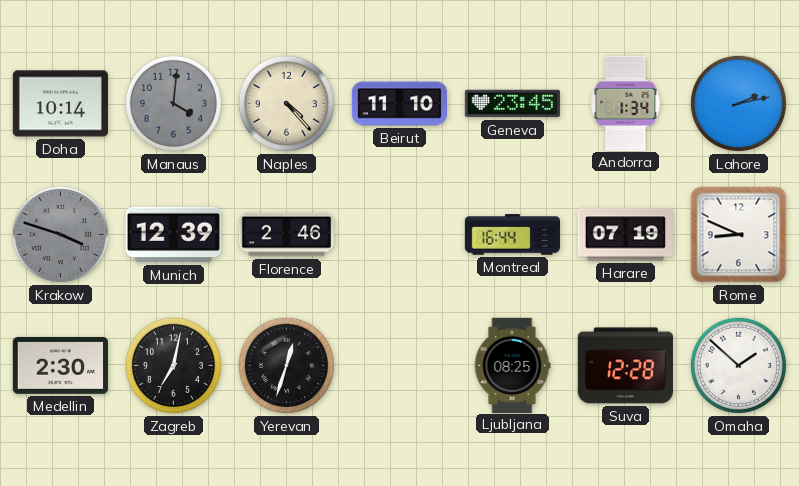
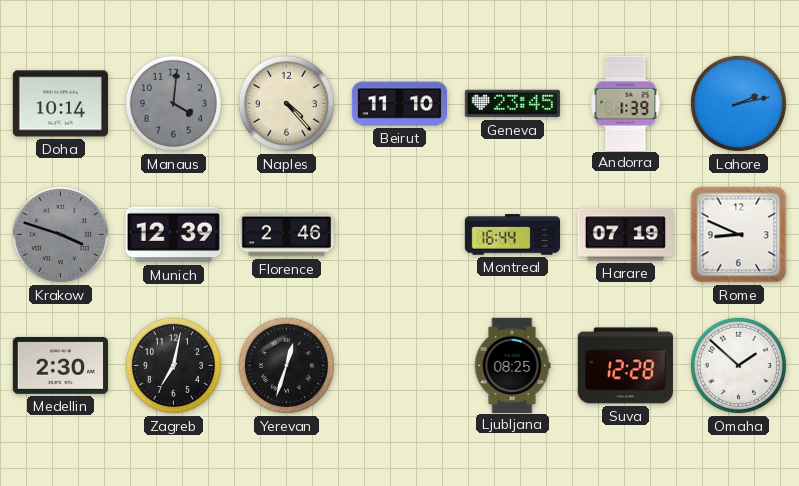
Andorra: 1:34 -> 1:39
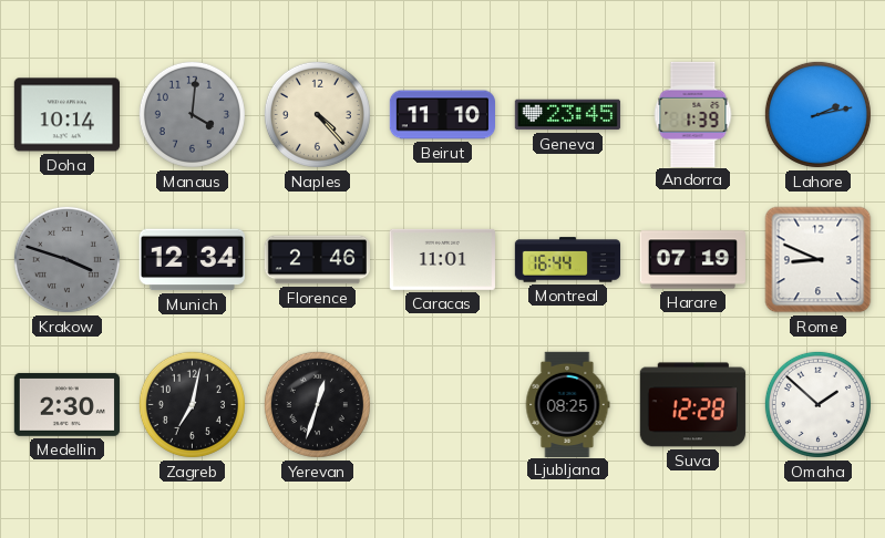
Munich: 12:39 -> 12:34
Caracas: none -> 11:01
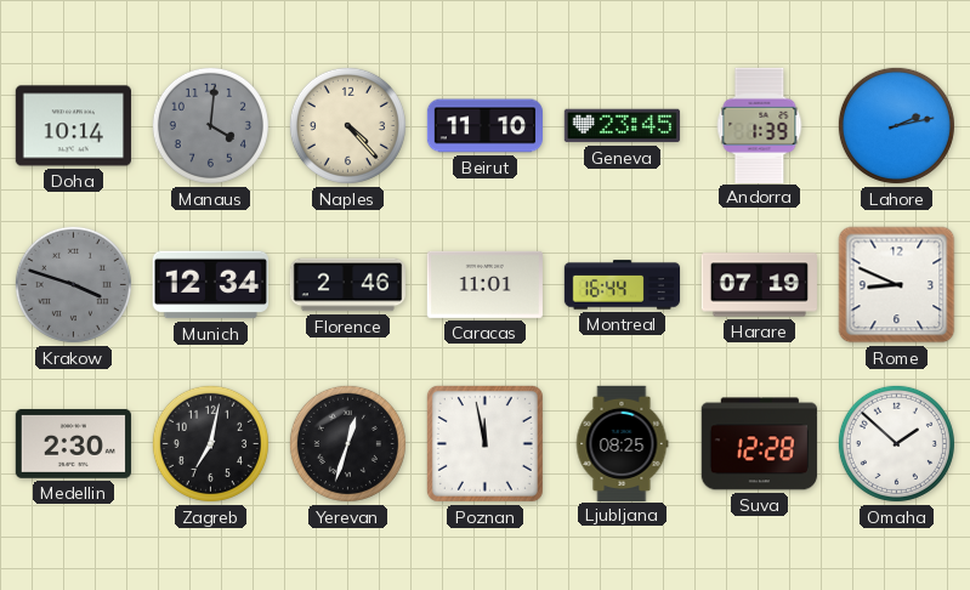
Poznan: none -> 11:58
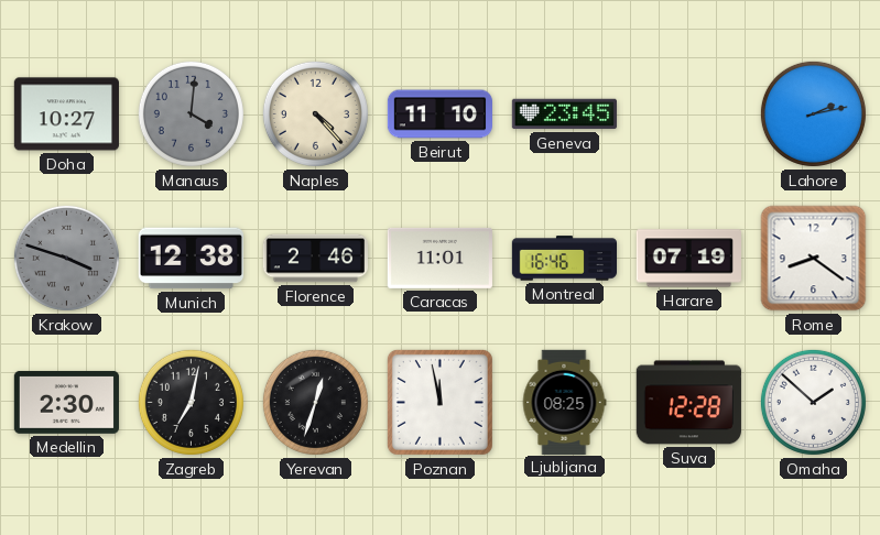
Doha: 10:14 -> 10:27
Andorra: 1:39 -> none
Munich: 12:34 -> 12:38
Montreal: 16:44 -> 16:46
Rome: 8:49 -> 8:21
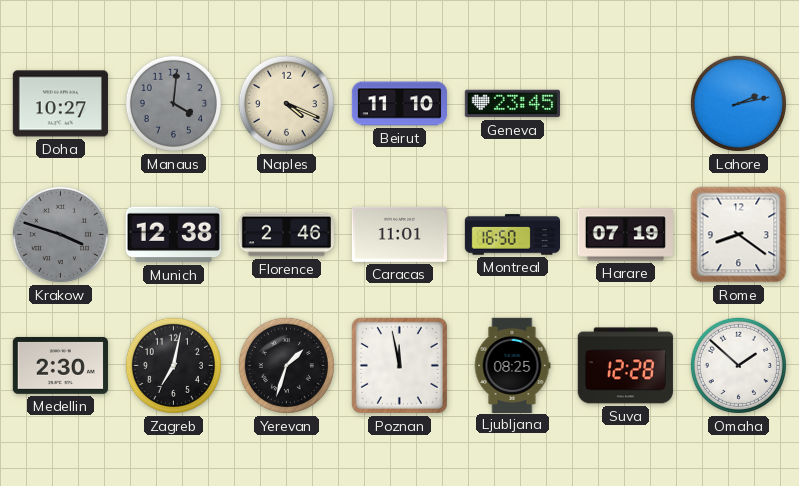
Naples: 4:23 -> 4:19
Montreal: 16:46 -> 16:50
Yerevan: 12:33 -> 1:33
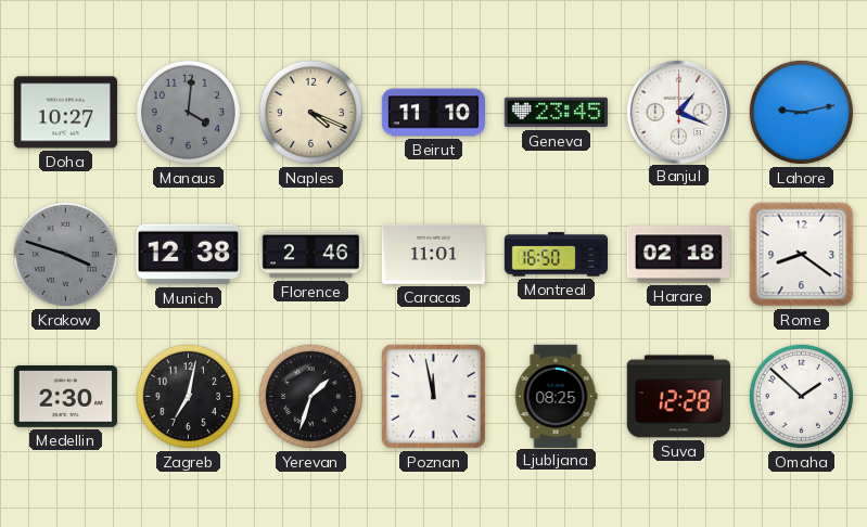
Banjul: none -> 1:19
Lahore: 2:13 -> 9:13
Harare: 07:19 -> 02:18
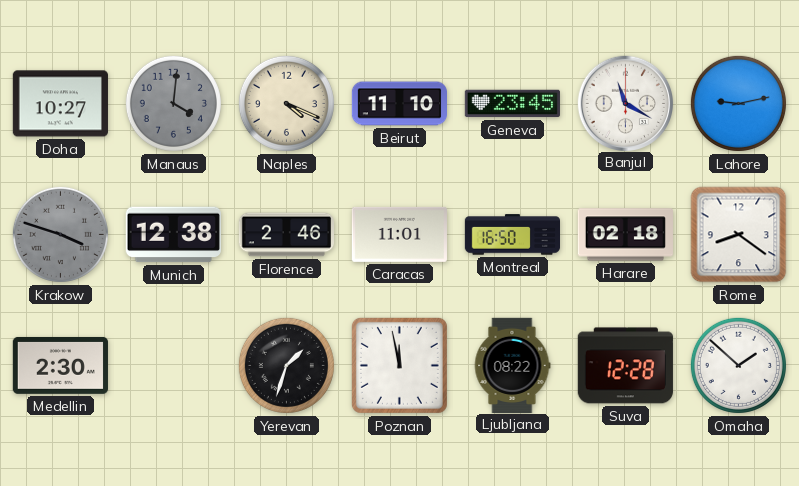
Banjul: 1:19 -> 11:20
Zagreb: 7:02 -> none
Ljubljana: 08:25 -> 08:22
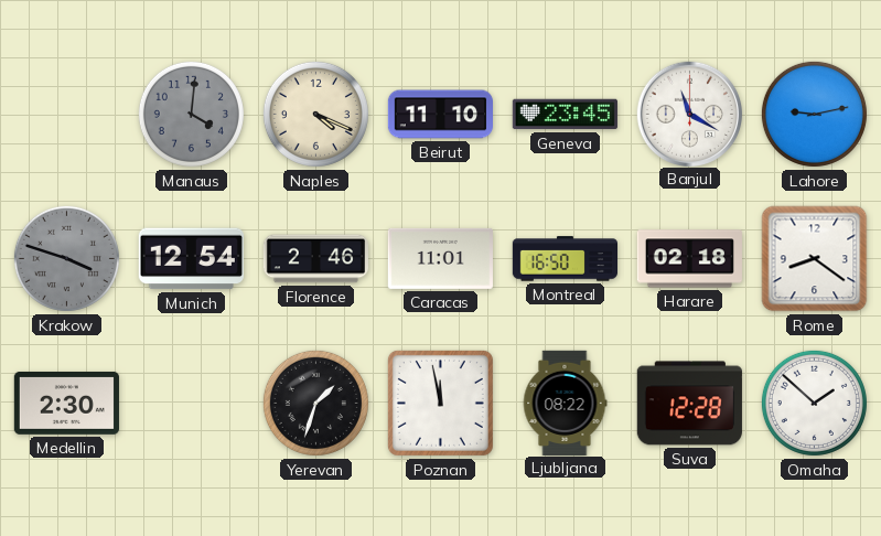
Doha: 10:27 -> none
Munich: 12:38 -> 12:54
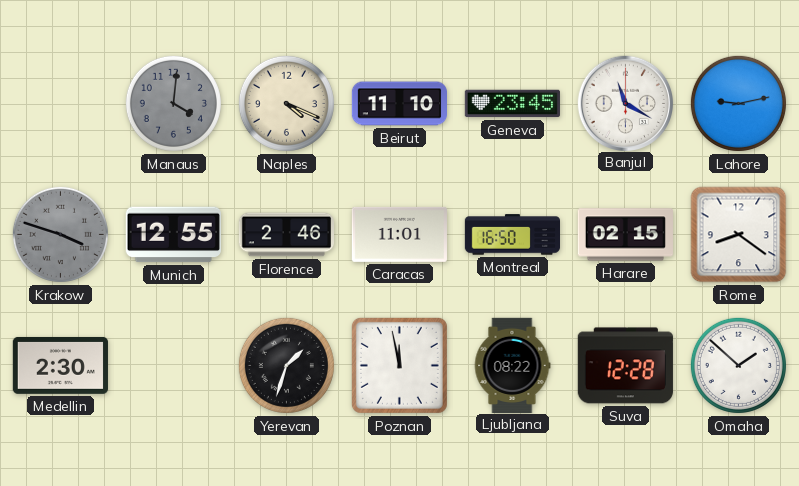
Munich: 12:54 -> 12:55
Harare: 02:18 -> 02:15
